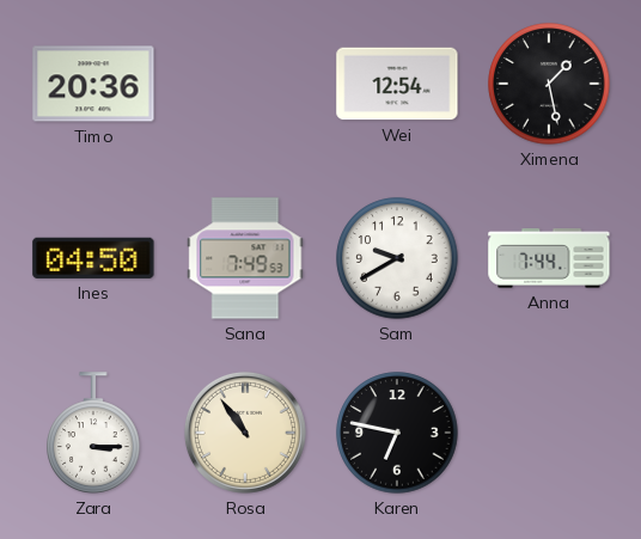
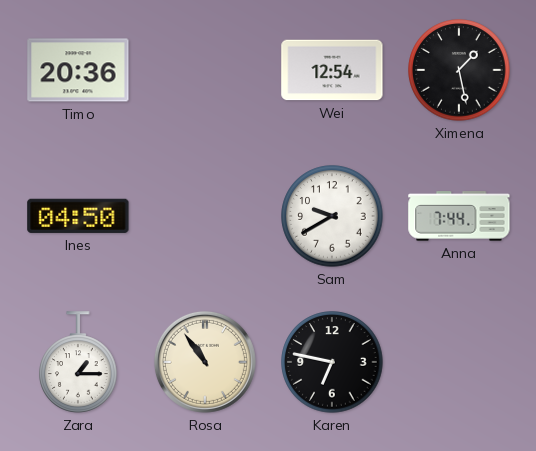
Sana: 7:49 -> none
Zara: 3:15 -> 1:15
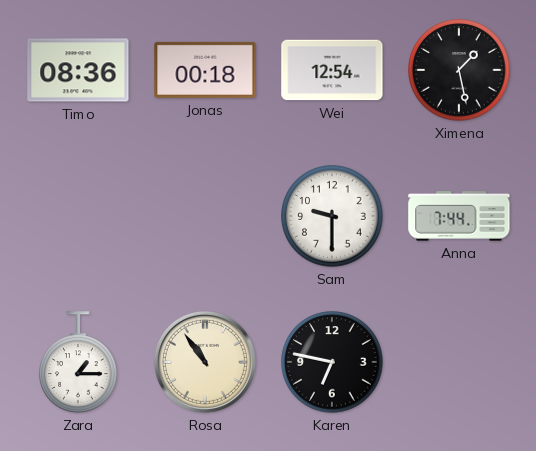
Timo: 20:36 -> 08:36
Jonas: none -> 00:18
Ines: 04:50 -> none
Sam: 9:40 -> 9:30
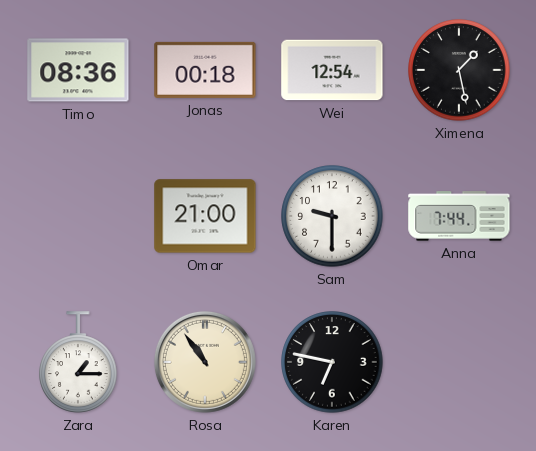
Omar: none -> 21:00
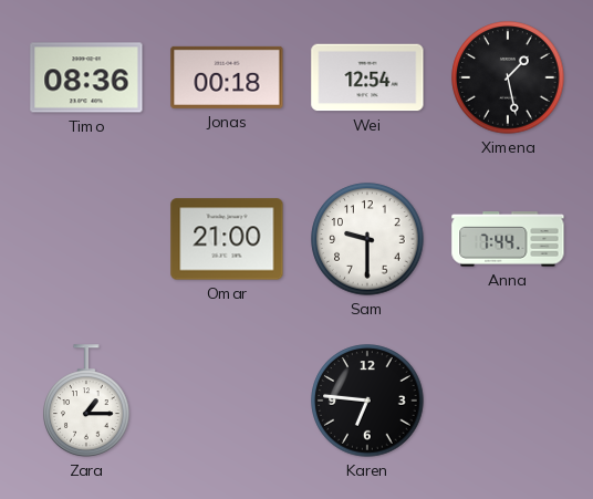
Rosa: 10:54 -> none
Karen: 6:47 -> 6:46
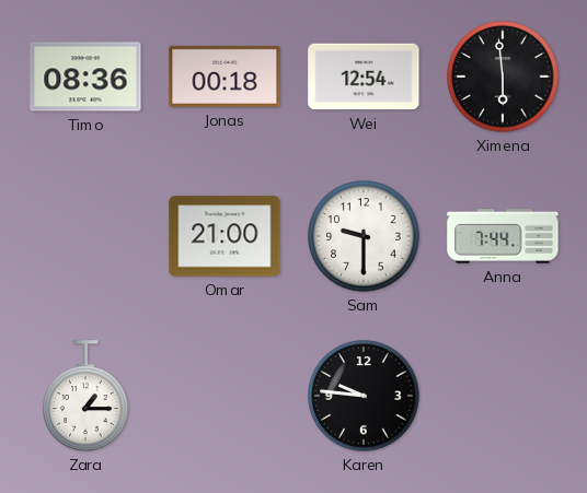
Ximena: 1:28 -> 5:59
Karen: 6:46 -> 9:46
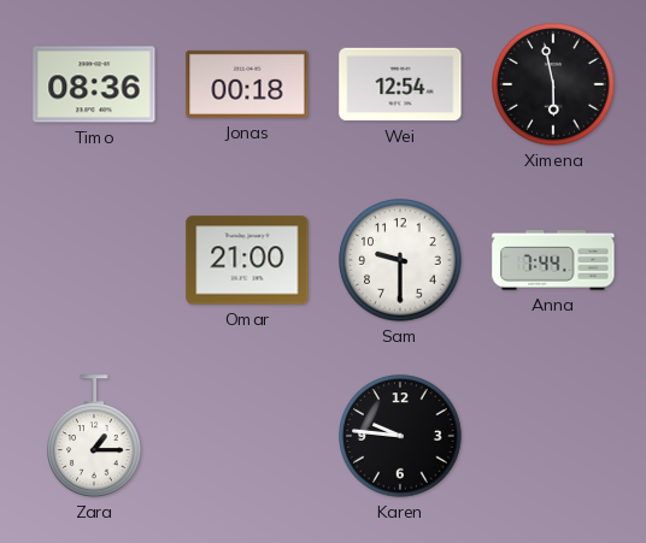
Ximena: 5:59 -> 5:58
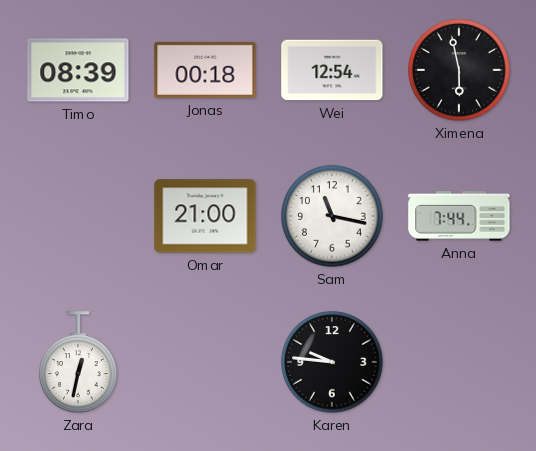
Timo: 08:36 -> 08:39
Sam: 9:30 -> 11:17
Zara: 1:15 -> 12:32
